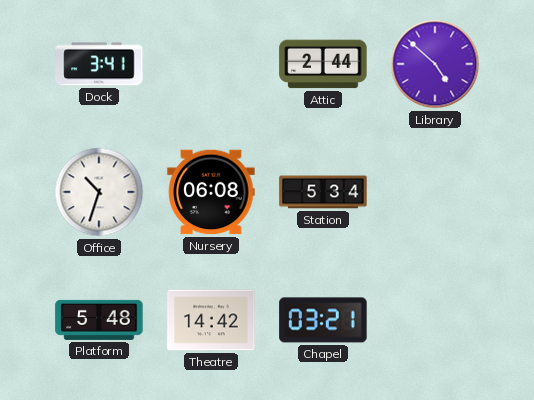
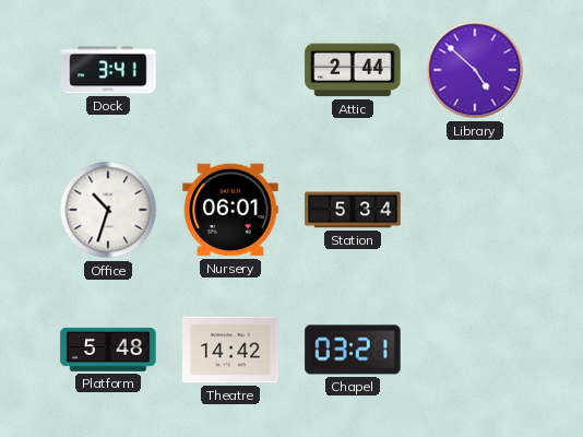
Nursery: 06:08 -> 06:01
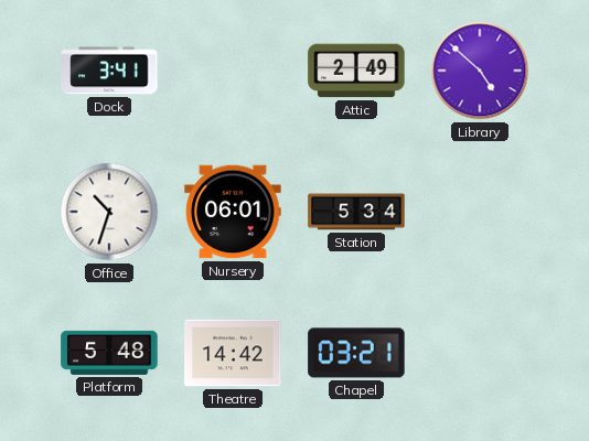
Attic: 2:44 -> 2:49
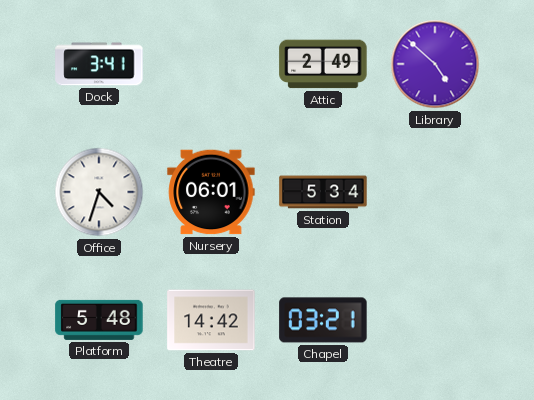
Office: 10:33 -> 4:33
